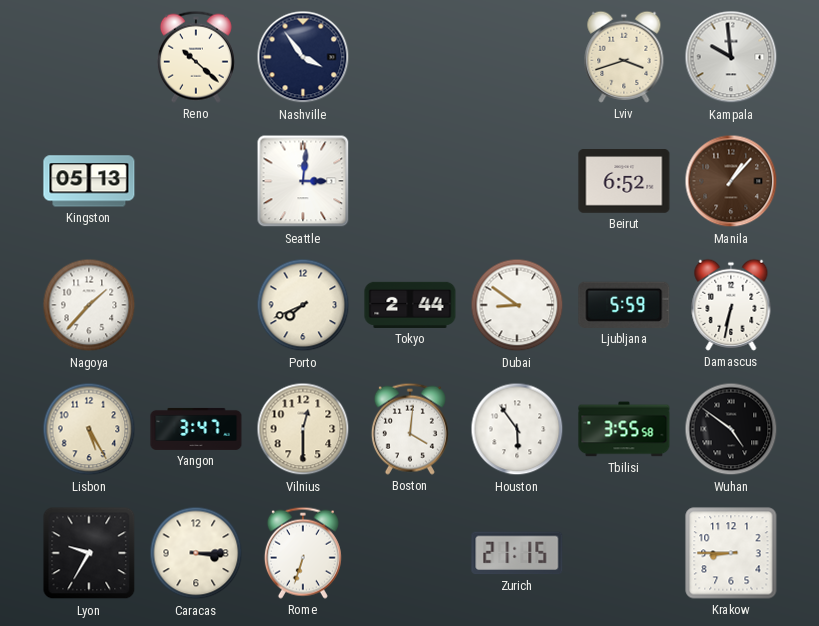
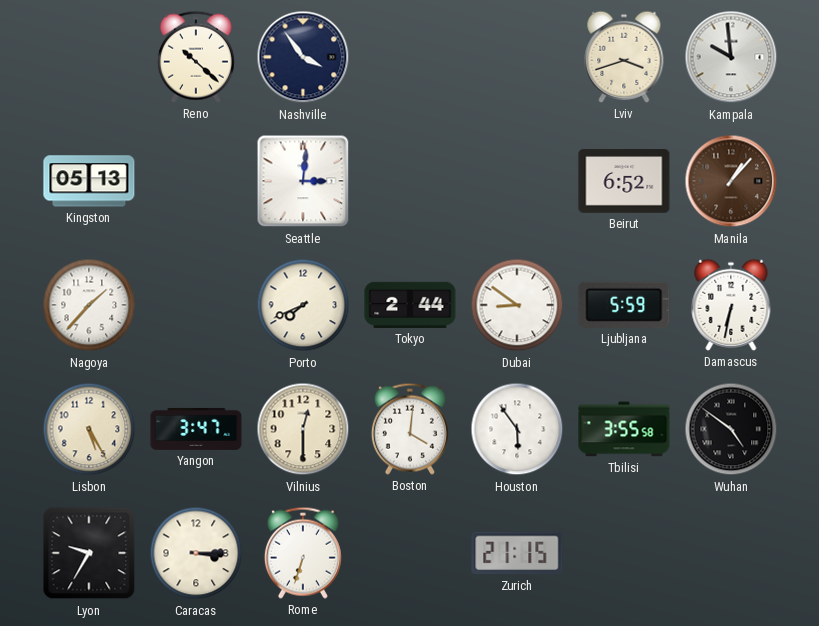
Krakow: 8:45 -> none
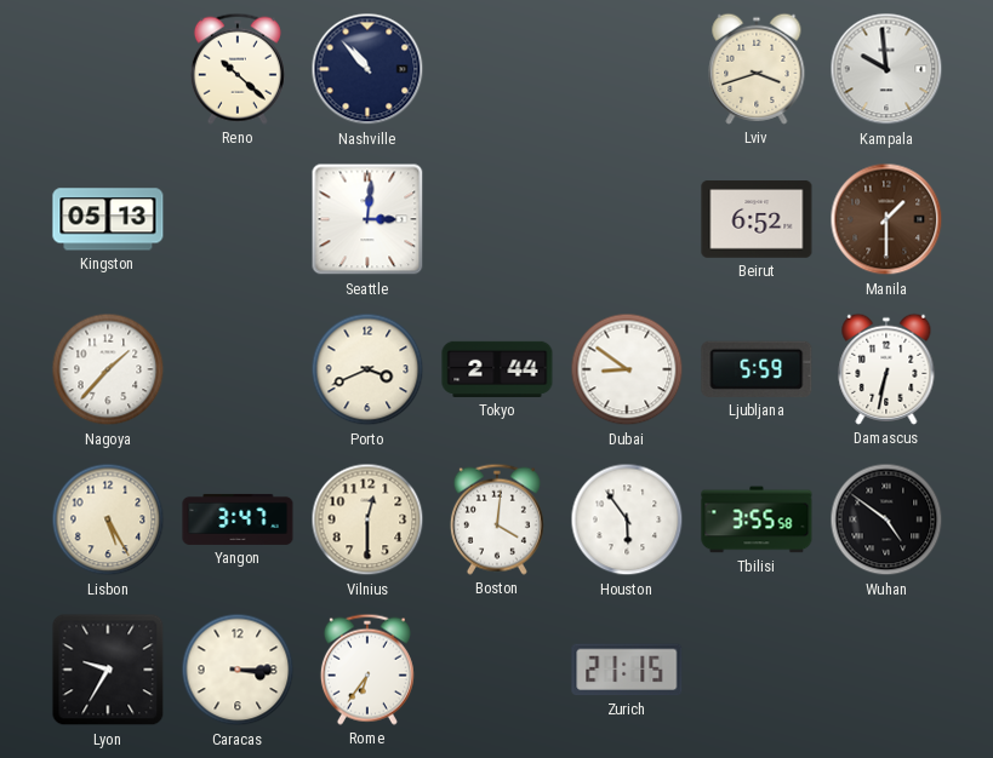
Nashville: 3:54 -> 10:53
Manila: 1:07 -> 1:30
Porto: 7:41 -> 3:41
Rome: 6:33 -> 6:36
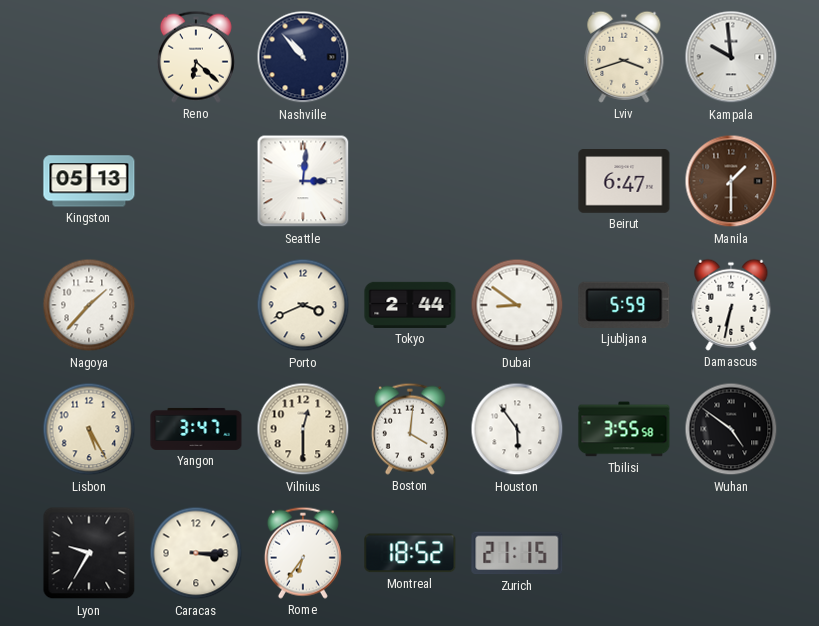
Reno: 10:22 -> 6:22
Beirut: 6:52 -> 6:47
Montreal: none -> 18:52
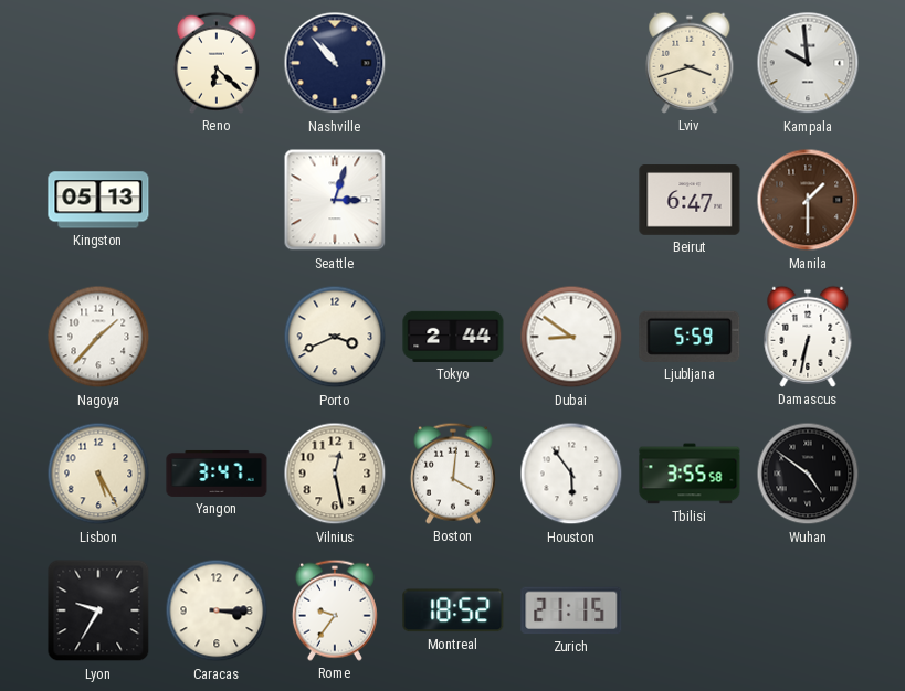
Seattle: 3:01 -> 3:03
Vilnius: 12:30 -> 12:28
Rome: 6:36 -> 9:36
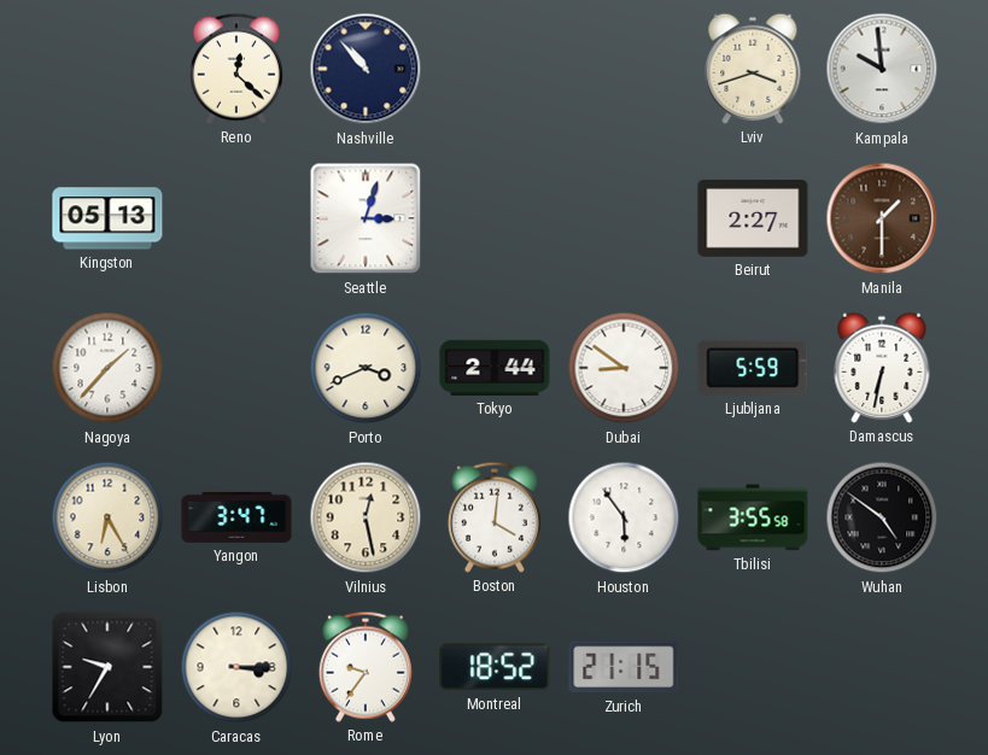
Reno: 6:22 -> 12:22
Beirut: 6:47 -> 2:27
Lisbon: 5:25 -> 6:25
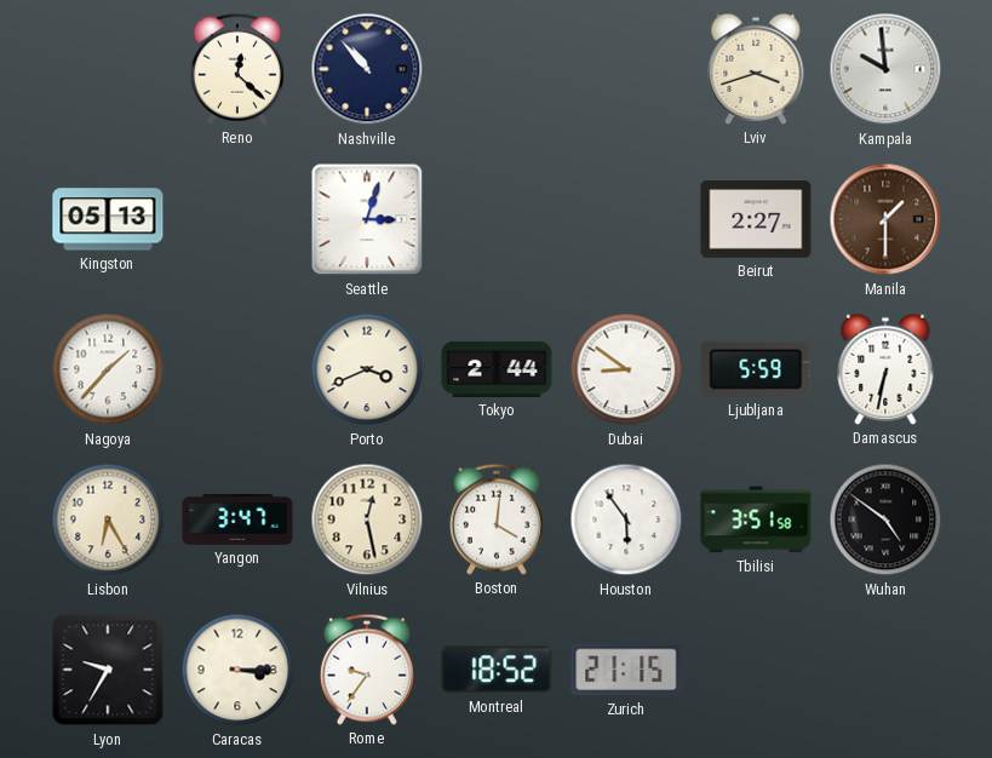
Tbilisi: 3:55 -> 3:51
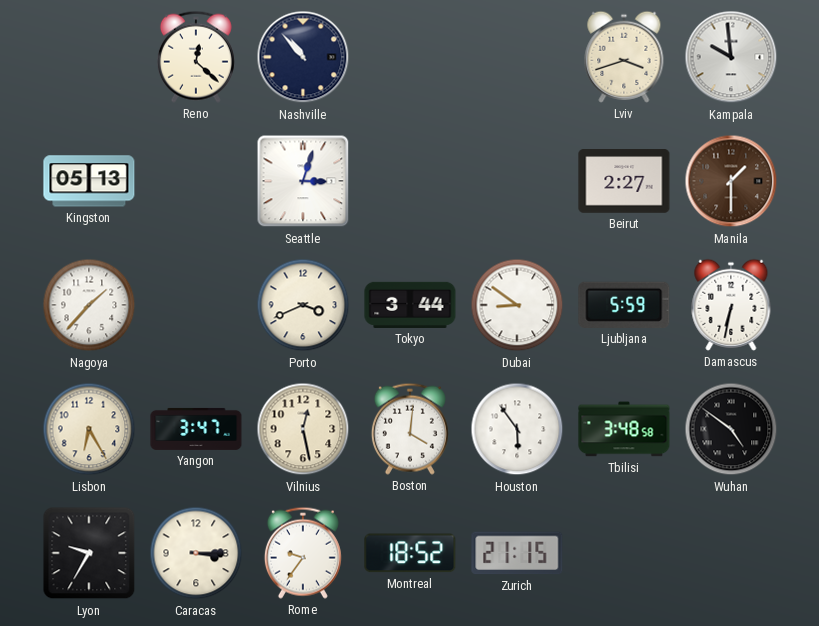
Tokyo: 2:44 -> 3:44
Tbilisi: 3:51 -> 3:48
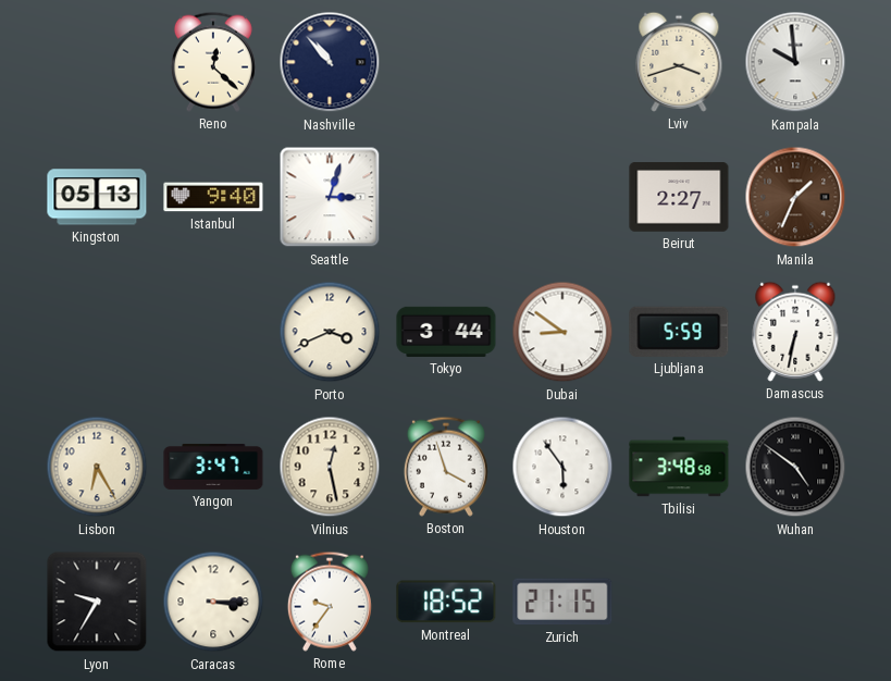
Istanbul: none -> 9:40
Manila: 1:30 -> 1:34
Nagoya: 1:37 -> none
Boston: 4:01 -> 3:57
